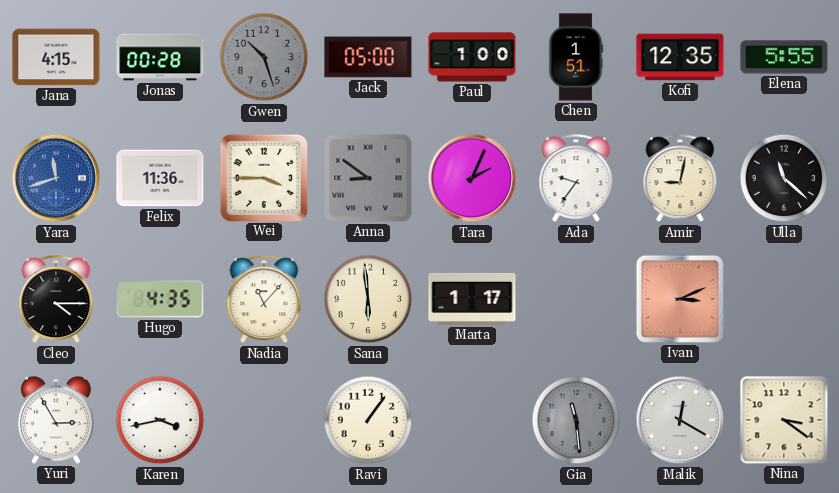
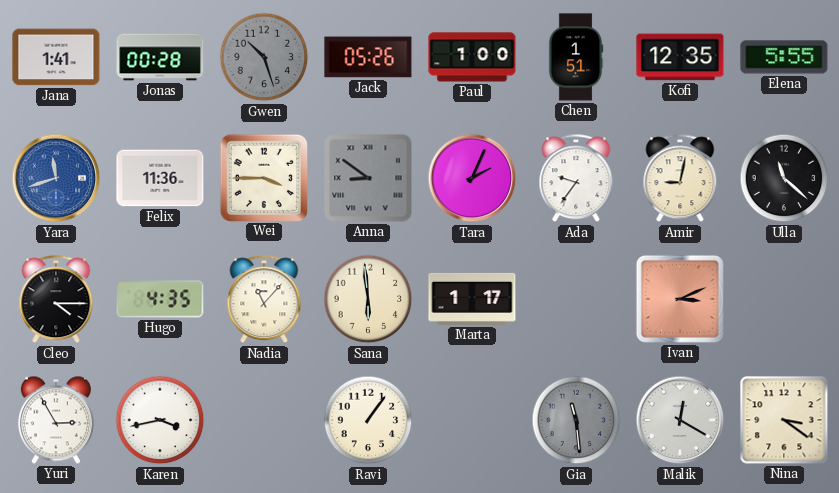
Jana: 4:15 -> 1:41
Jack: 05:00 -> 05:26
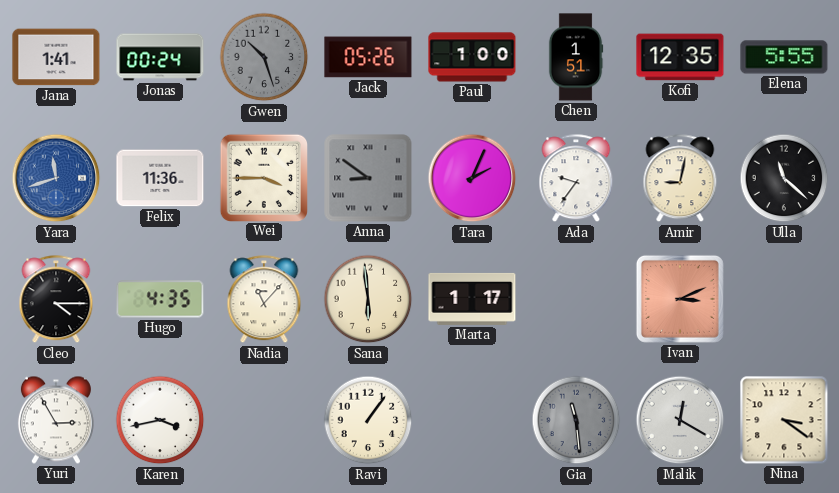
Jonas: 00:28 -> 00:24
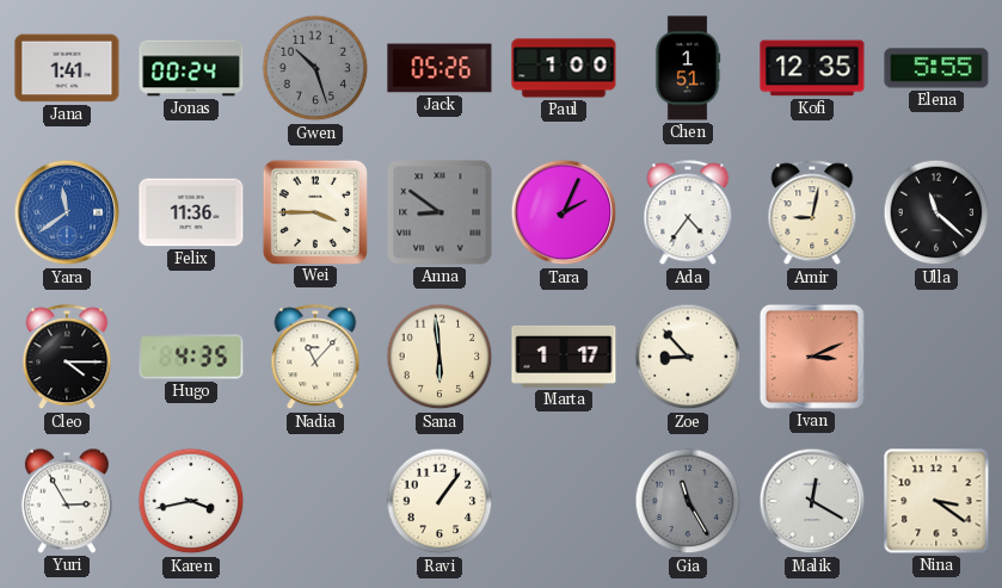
Yara: 11:42 -> 11:39
Ada: 9:36 -> 4:36
Zoe: none -> 8:53
Gia: 11:29 -> 11:25
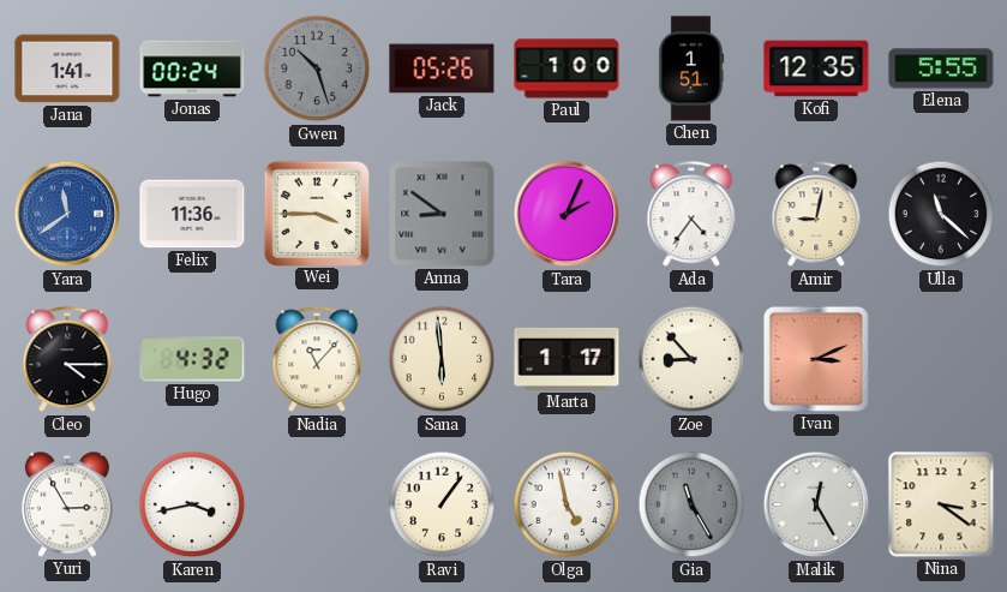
Hugo: 4:35 -> 4:32
Olga: none -> 4:58
Malik: 12:20 -> 12:25
